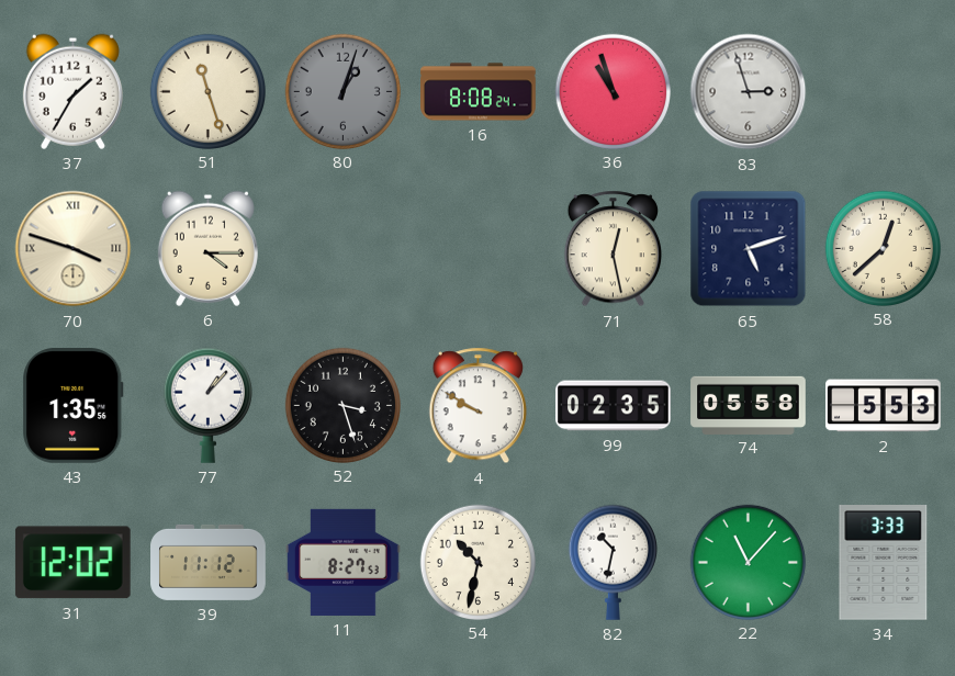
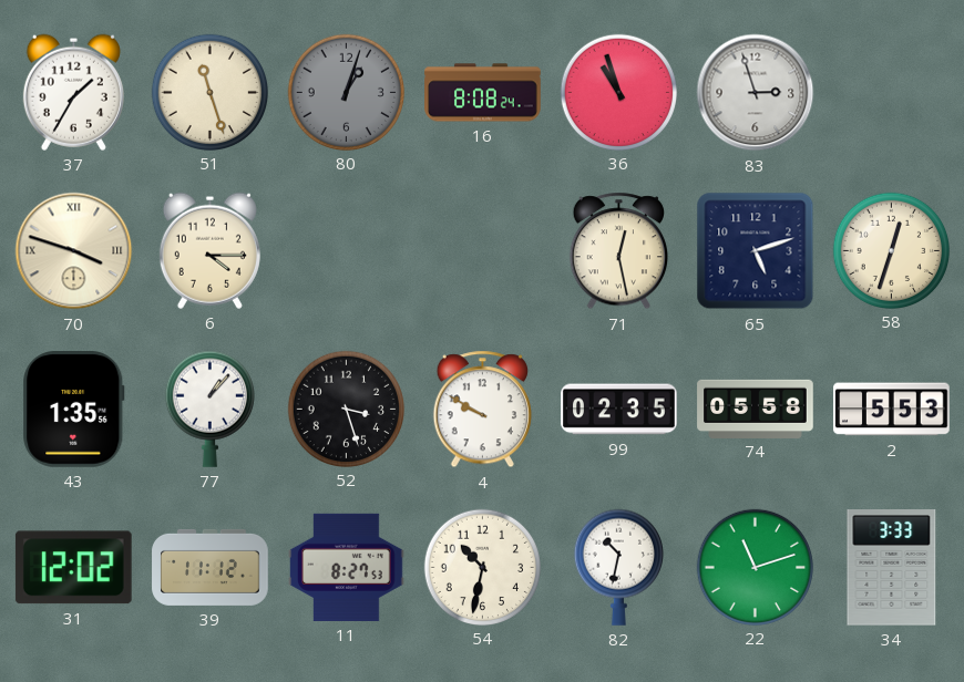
58: 12:38 -> 12:33
22: 11:07 -> 11:12
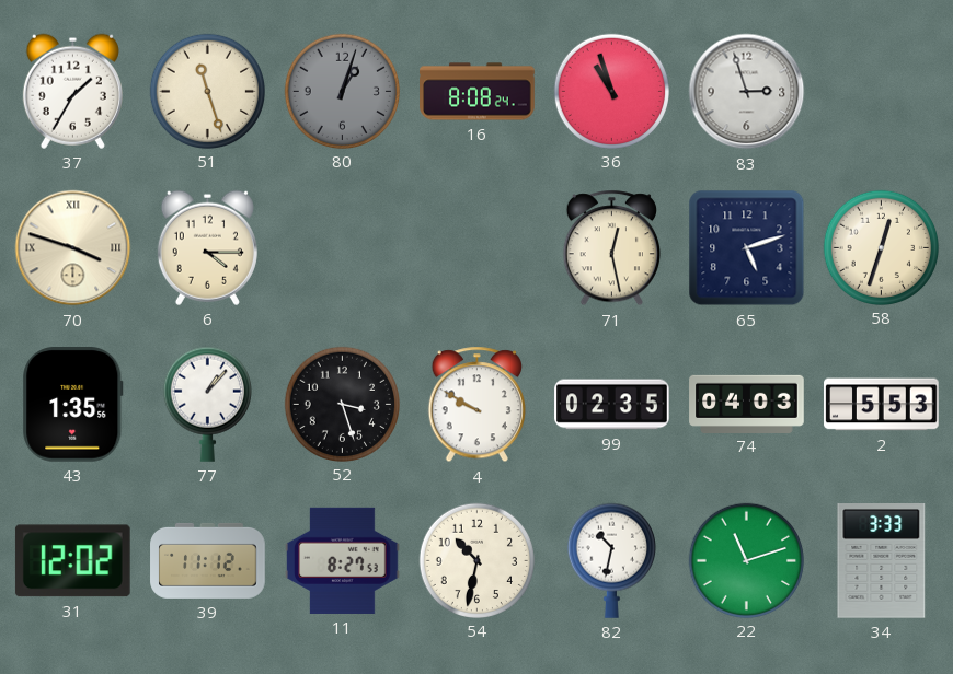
74: 05:58 -> 04:03
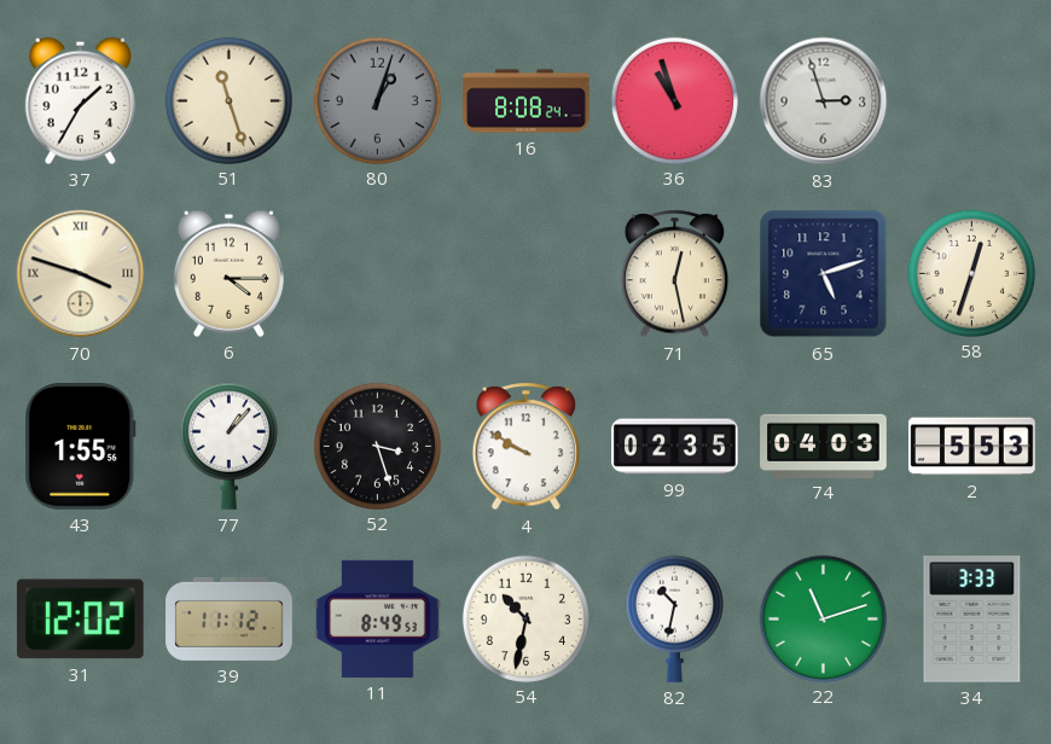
43: 1:35 -> 1:55
11: 8:27 -> 8:49
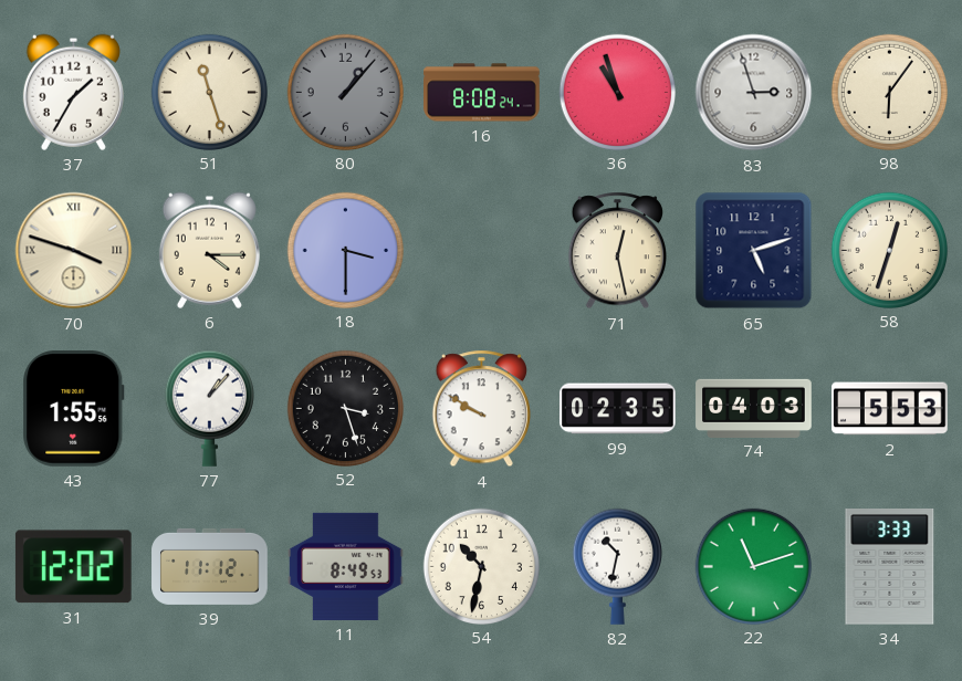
80: 1:03 -> 1:07
98: none -> 6:06
18: none -> 3:30
